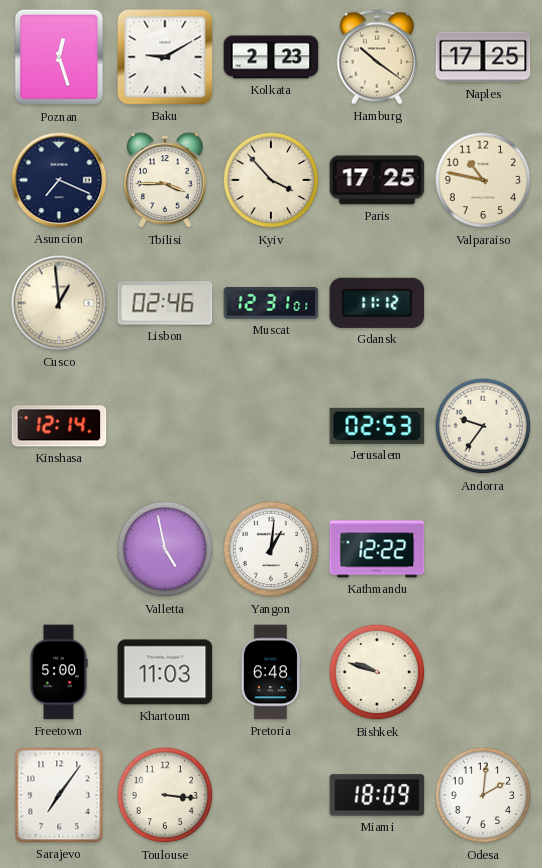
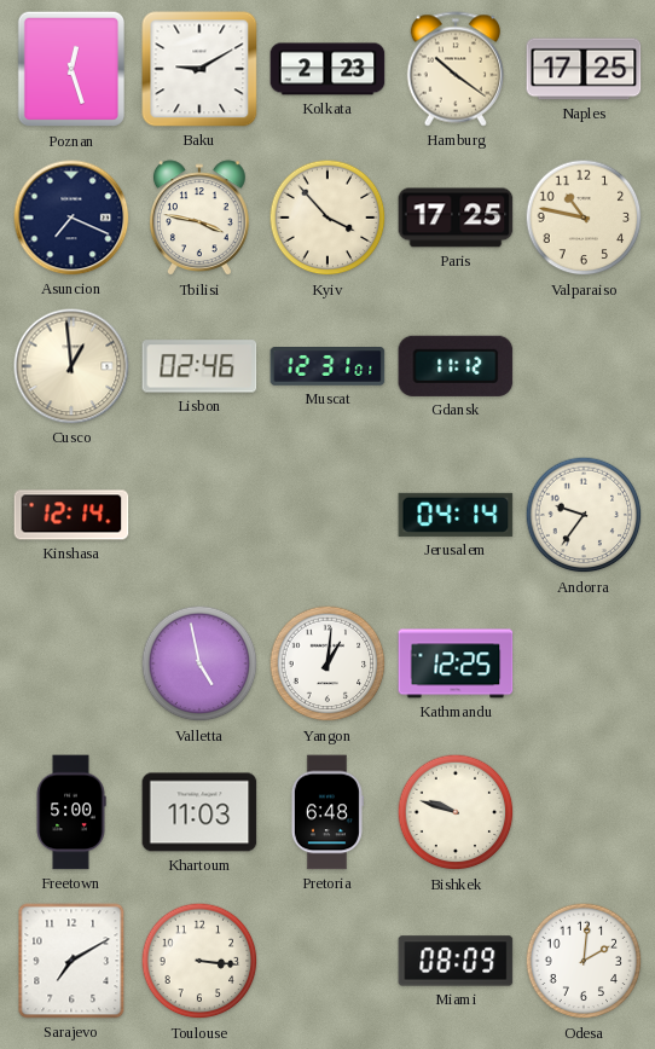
Tbilisi: 3:45 -> 3:47
Jerusalem: 02:53 -> 04:14
Kathmandu: 12:22 -> 12:25
Sarajevo: 7:06 -> 7:10
Miami: 18:09 -> 08:09
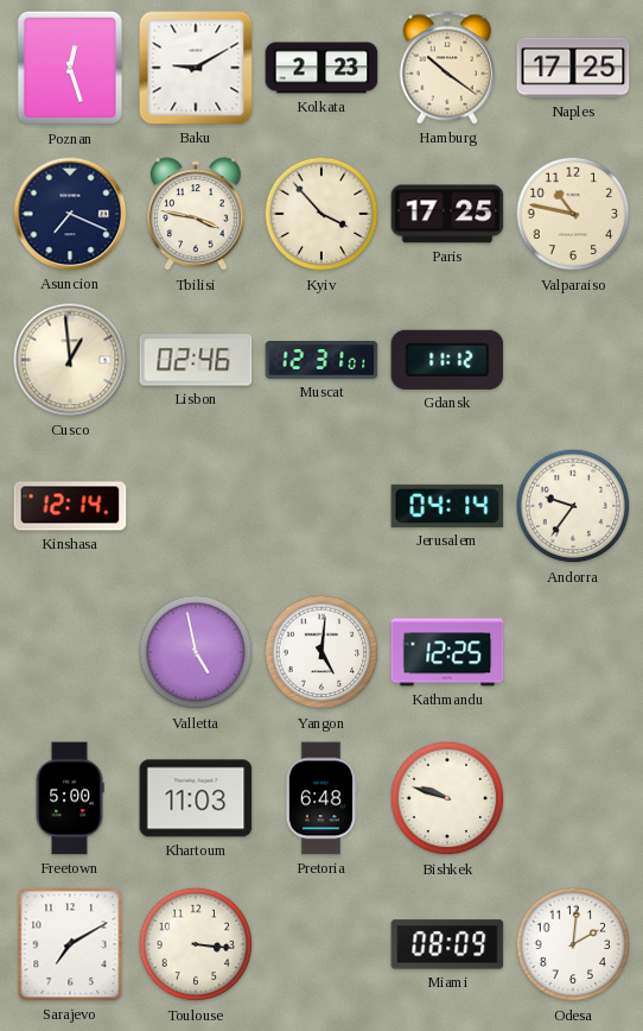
Yangon: 1:01 -> 5:01
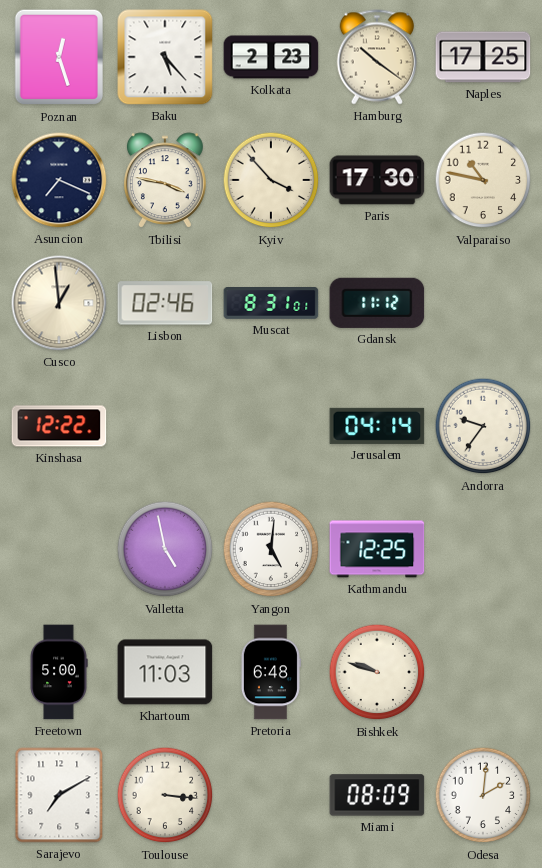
Baku: 9:10 -> 5:23
Paris: 17:25 -> 17:30
Muscat: 12:31 -> 8:31
Kinshasa: 12:14 -> 12:22
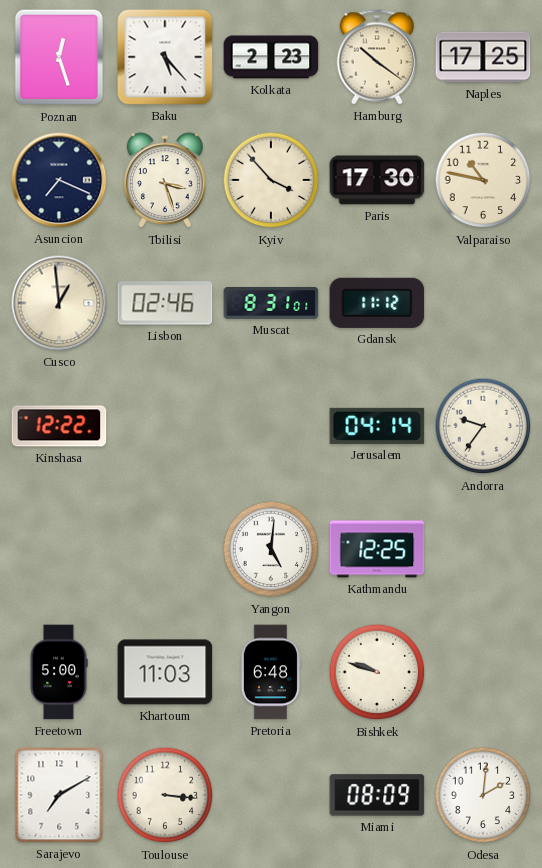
Tbilisi: 3:47 -> 3:27
Valletta: 4:58 -> none
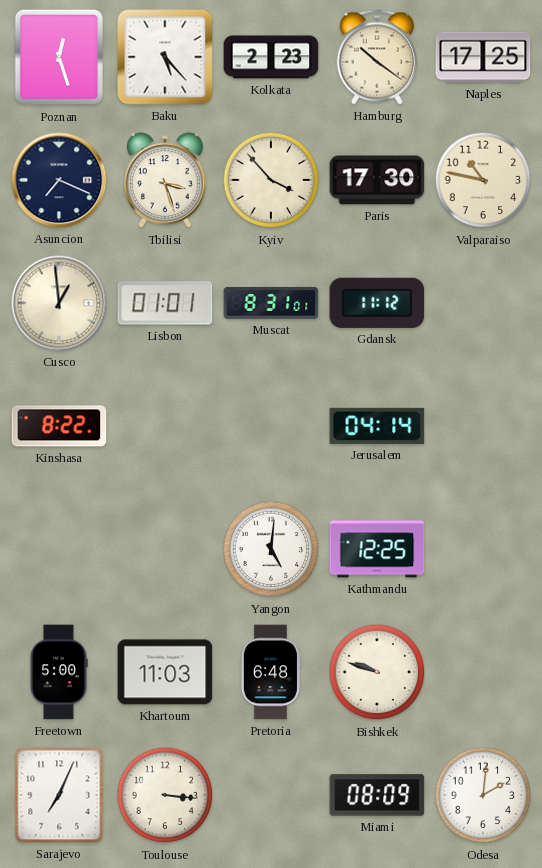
Lisbon: 02:46 -> 01:01
Kinshasa: 12:22 -> 8:22
Andorra: 9:36 -> none
Sarajevo: 7:10 -> 7:04
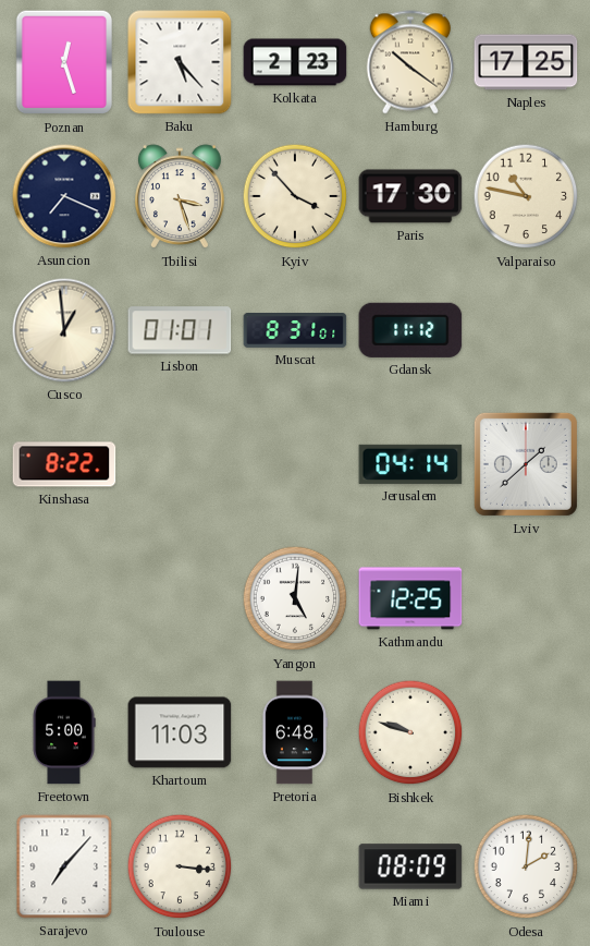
Lviv: none -> 1:38
Sarajevo: 7:04 -> 7:07
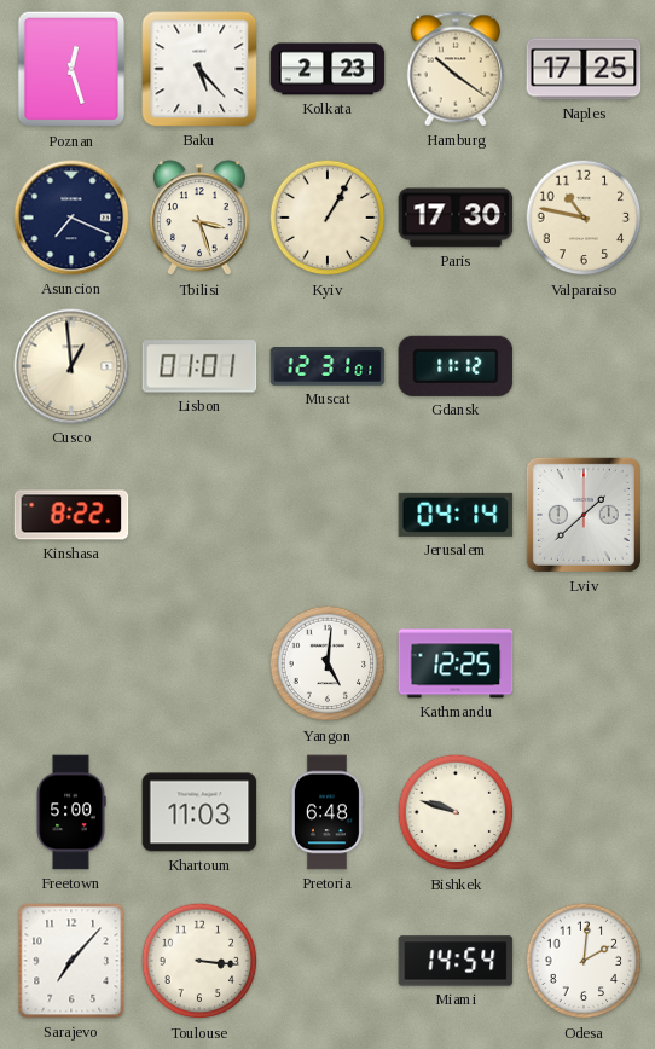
Kyiv: 3:53 -> 1:05
Muscat: 8:31 -> 12:31
Miami: 08:09 -> 14:54
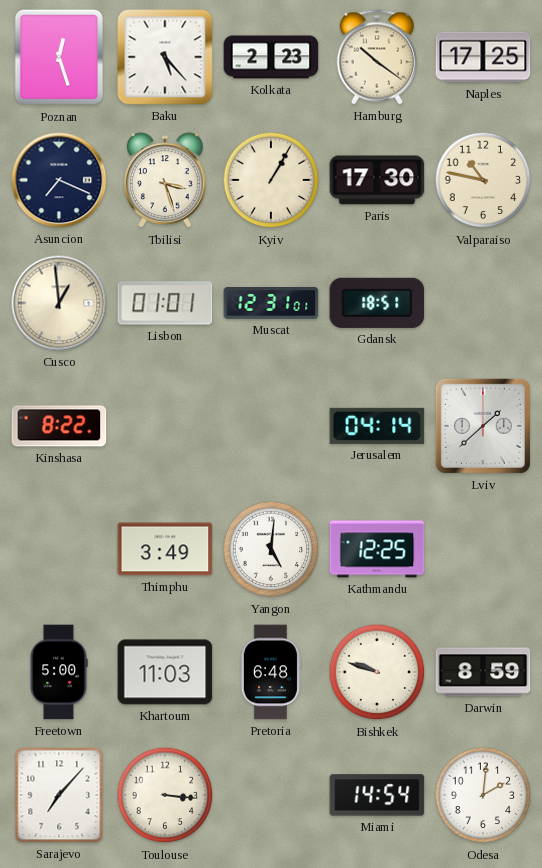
Gdansk: 11:12 -> 18:51
Thimphu: none -> 3:49
Darwin: none -> 8:59
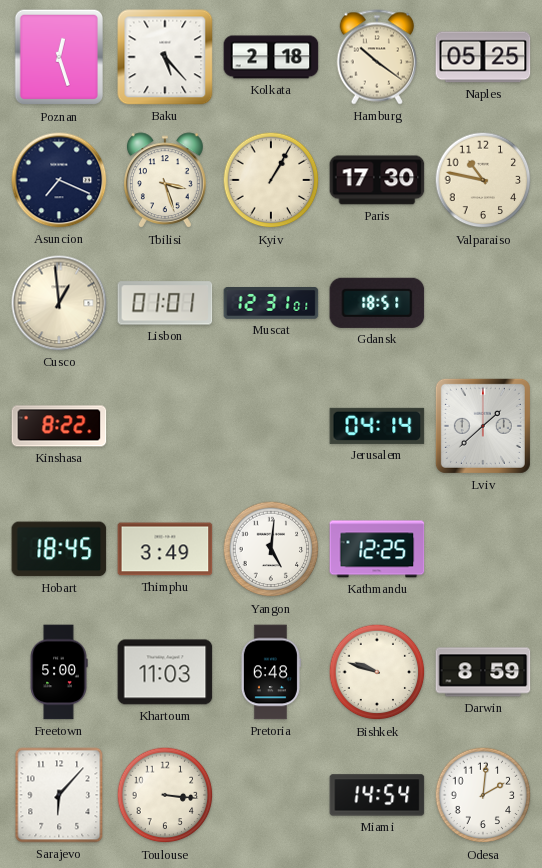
Kolkata: 2:23 -> 2:18
Naples: 17:25 -> 05:25
Hobart: none -> 18:45
Sarajevo: 7:07 -> 6:07
